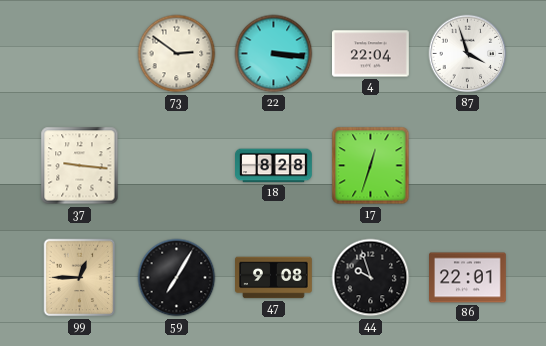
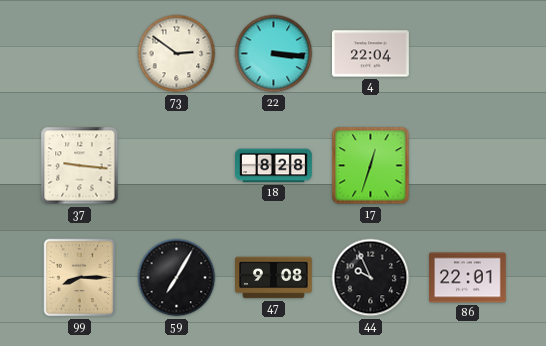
87: 3:57 -> none
99: 12:45 -> 8:15
44: 9:57 -> 9:56
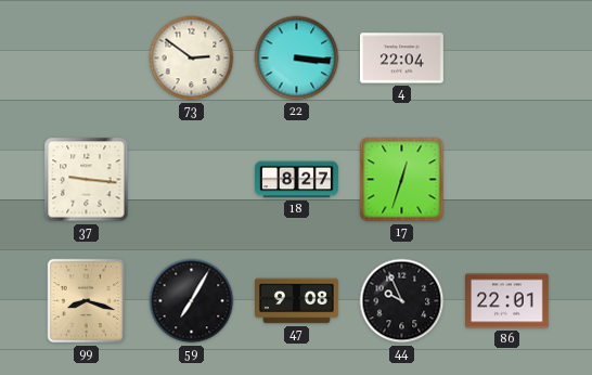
18: 8:28 -> 8:27
99: 8:15 -> 8:18
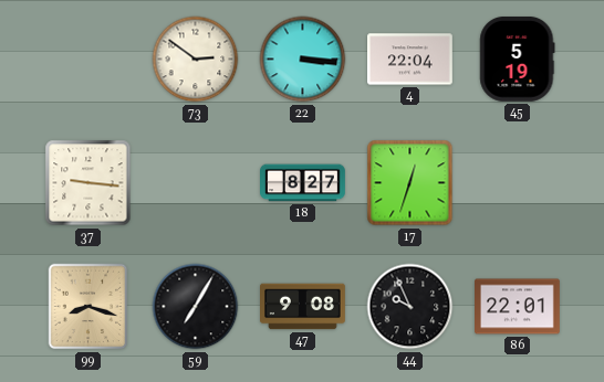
45: none -> 5:19
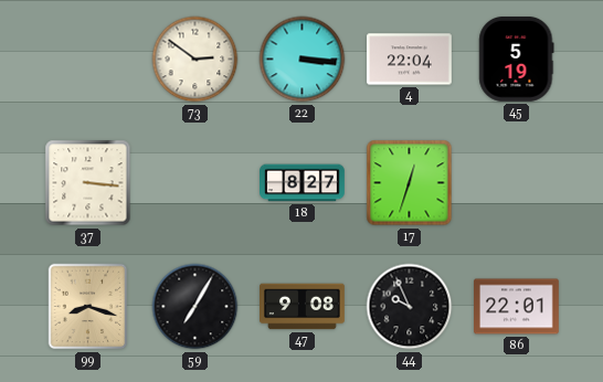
37: 9:16 -> 3:16
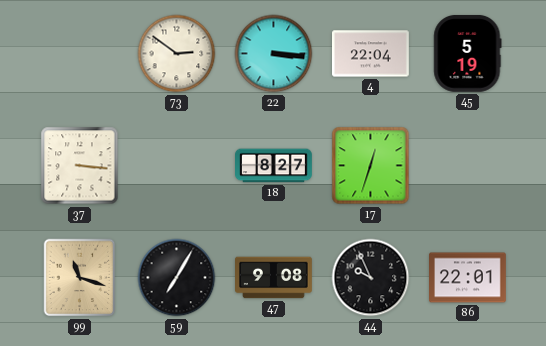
99: 8:18 -> 11:18
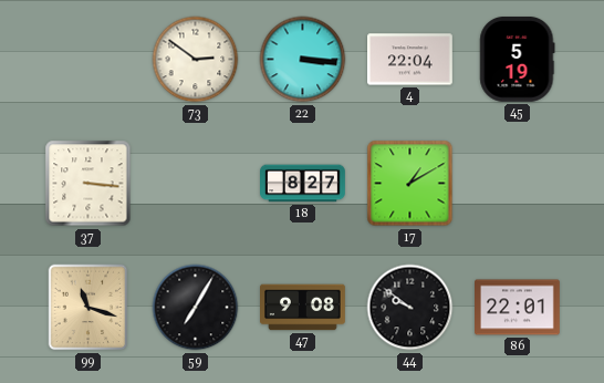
17: 12:33 -> 1:10
44: 9:56 -> 9:51
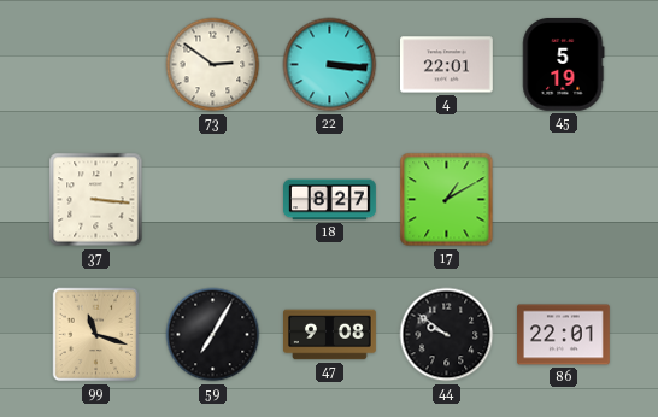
4: 22:04 -> 22:01
